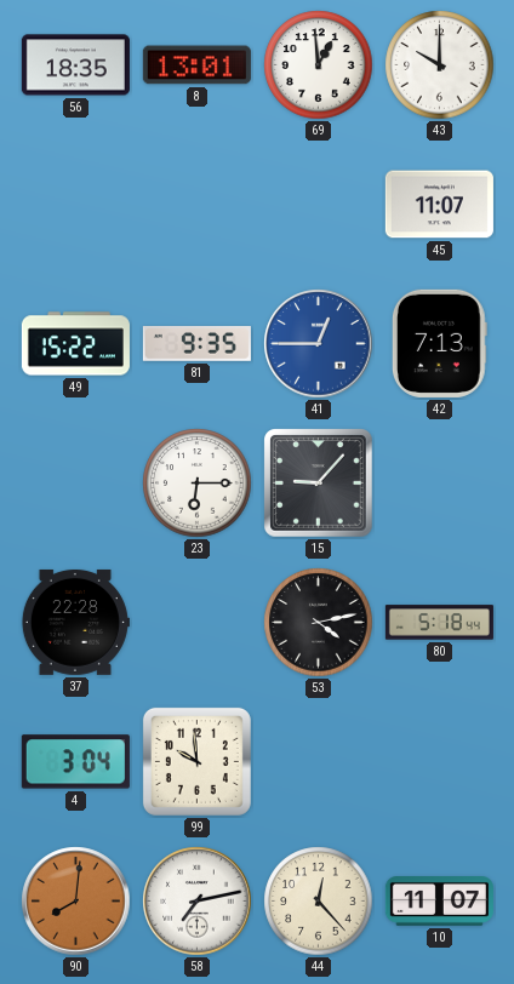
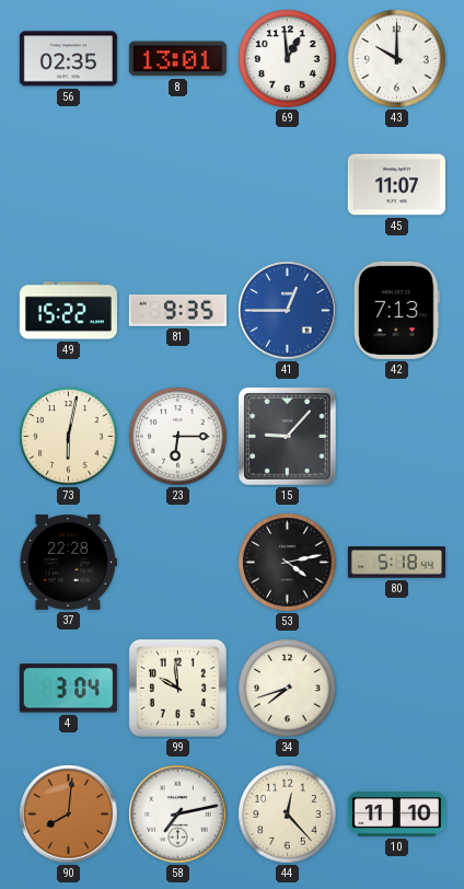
56: 18:35 -> 02:35
73: none -> 6:02
34: none -> 7:42
10: 11:07 -> 11:10
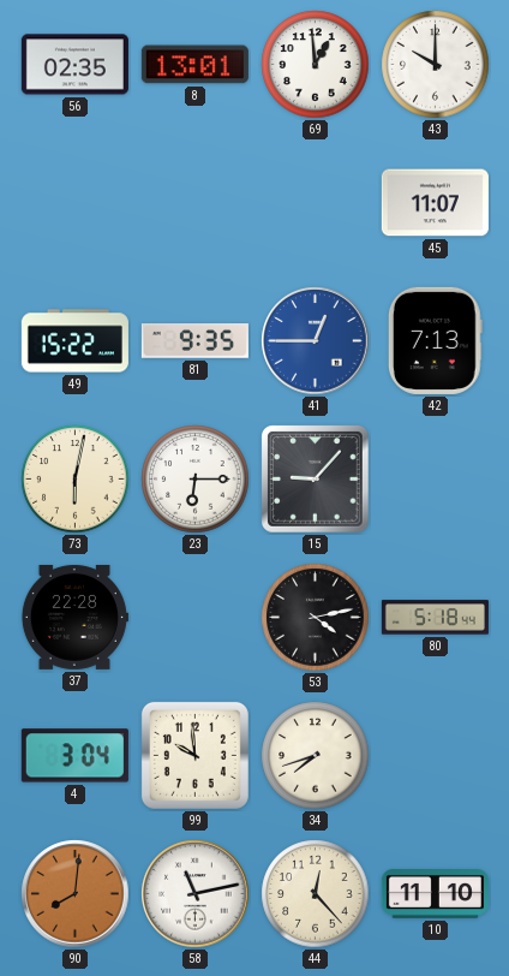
58: 7:13 -> 11:13
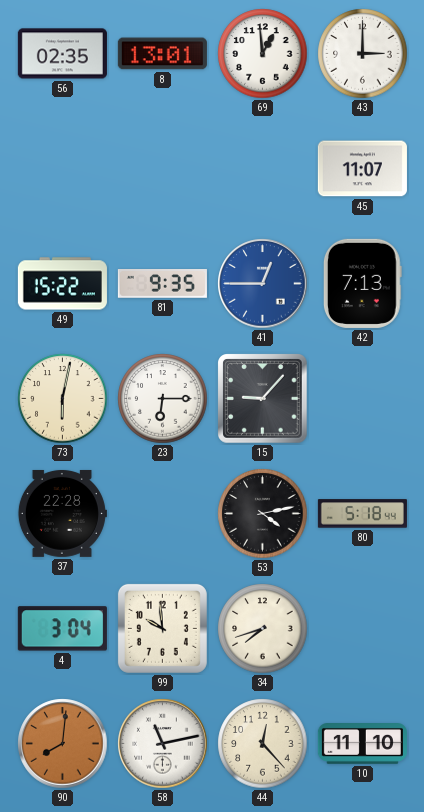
43: 10:00 -> 3:00
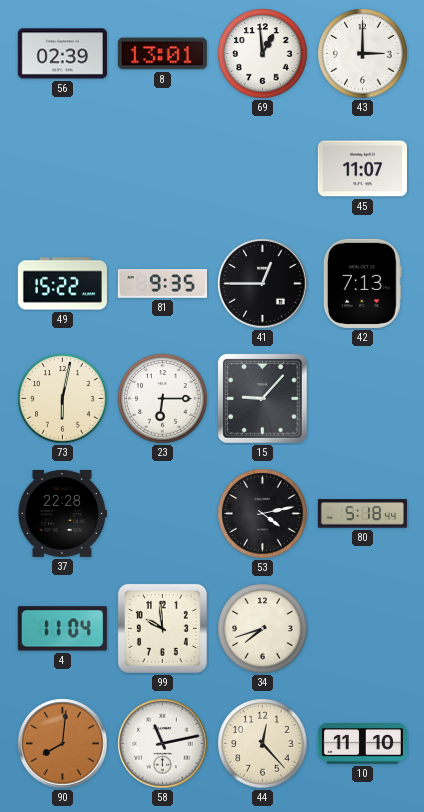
56: 02:35 -> 02:39
41 dial: blue -> black
4: 3:04 -> 11:04
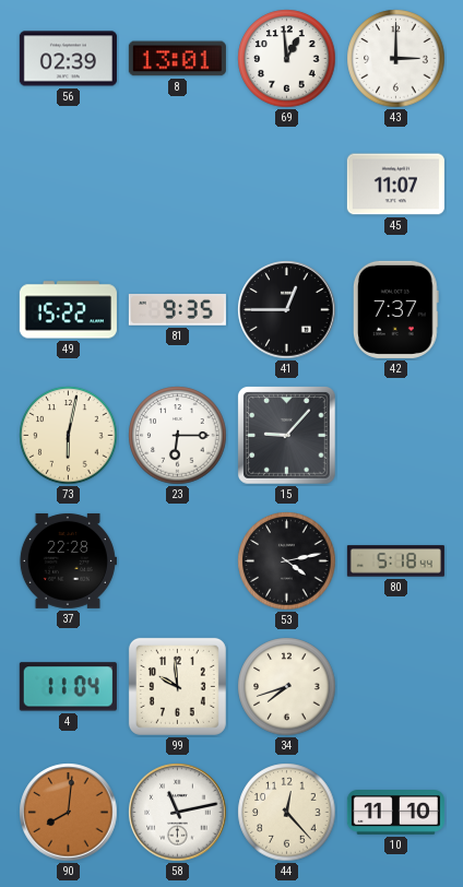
42: 7:13 -> 7:37
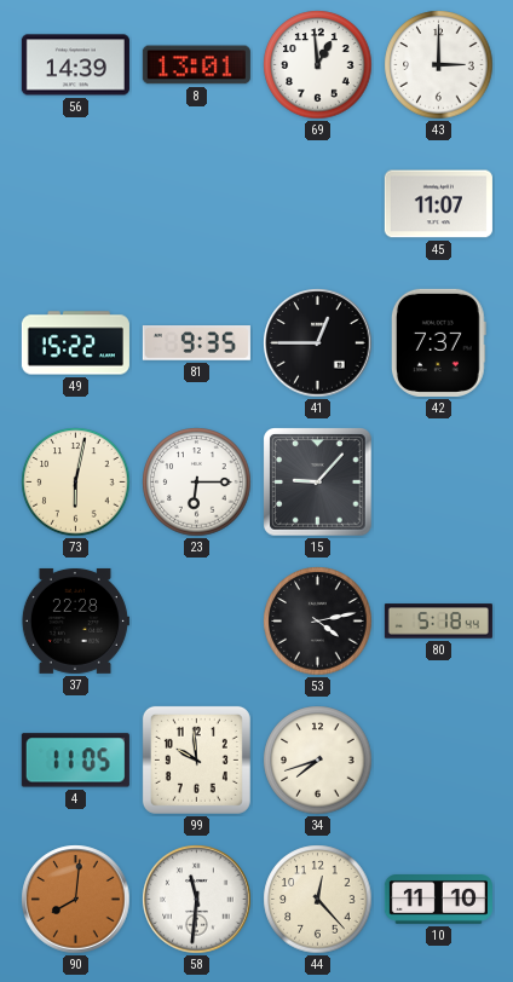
56: 02:39 -> 14:39
4: 11:04 -> 11:05
58: 11:13 -> 11:31
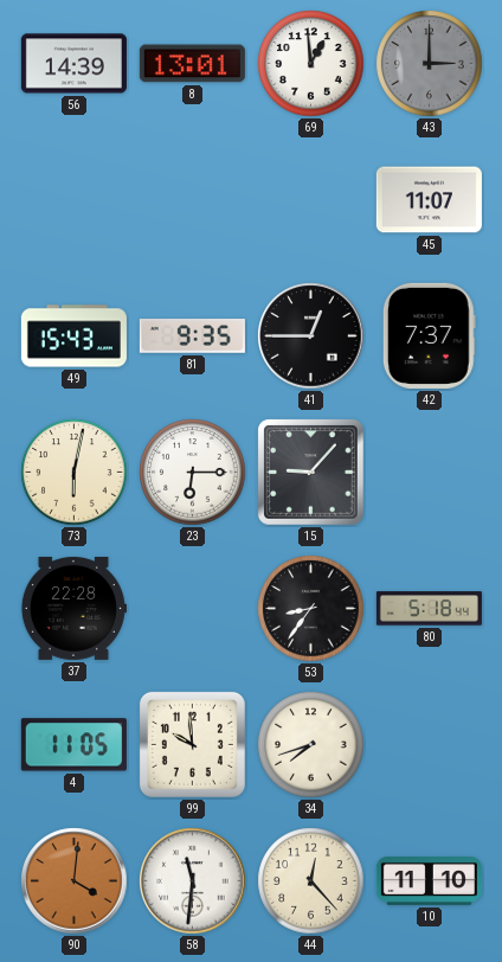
43 dial: white -> grey
49: 15:22 -> 15:43
53: 4:13 -> 8:36
90: 8:01 -> 4:01
